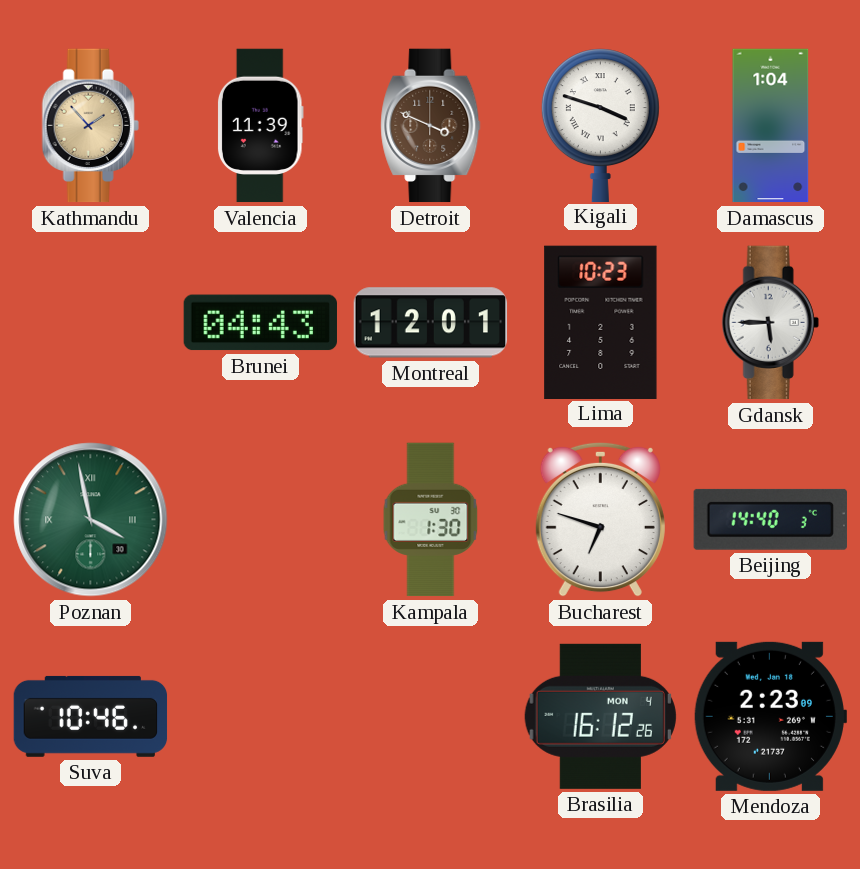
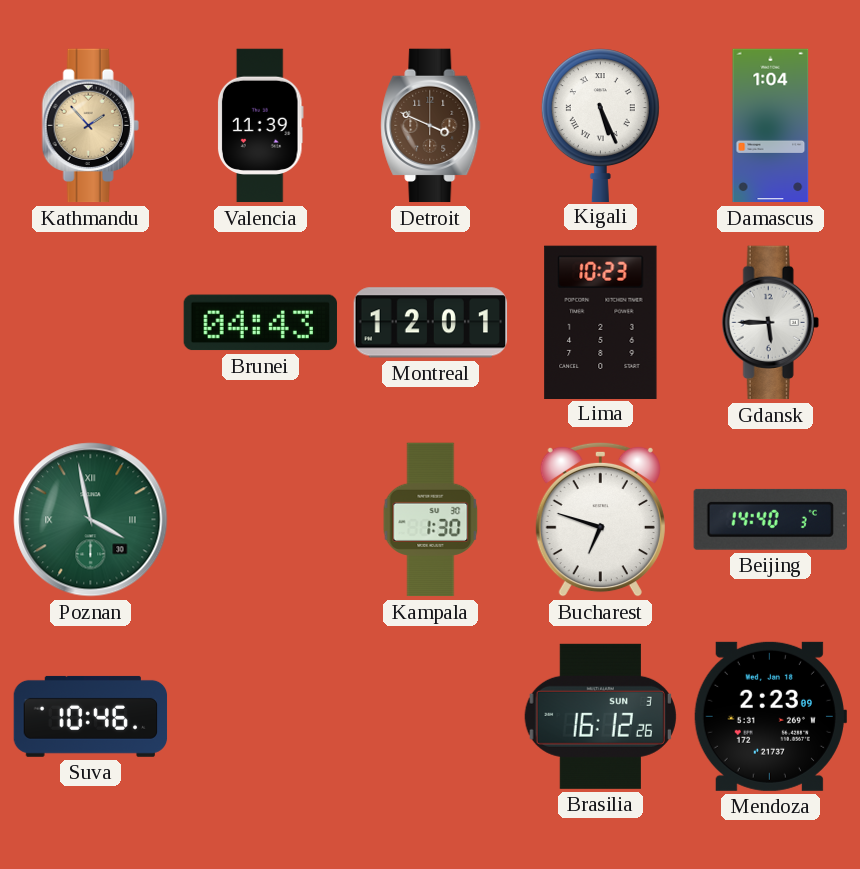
Kigali: 3:48 -> 5:26
Brasilia date: MON 4 -> SUN 3
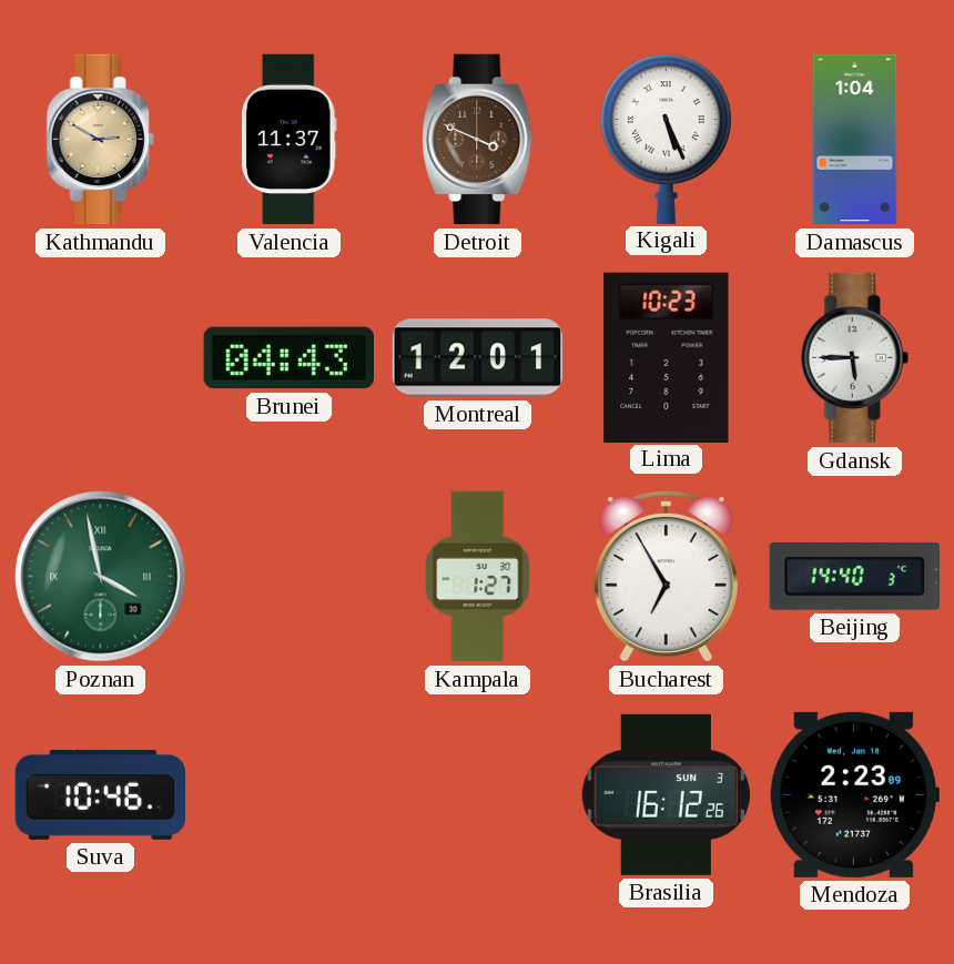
Kathmandu: 1:53 -> 2:50
Valencia: 11:39 -> 11:37
Kampala: 1:30 -> 1:27
Bucharest: 6:48 -> 6:55
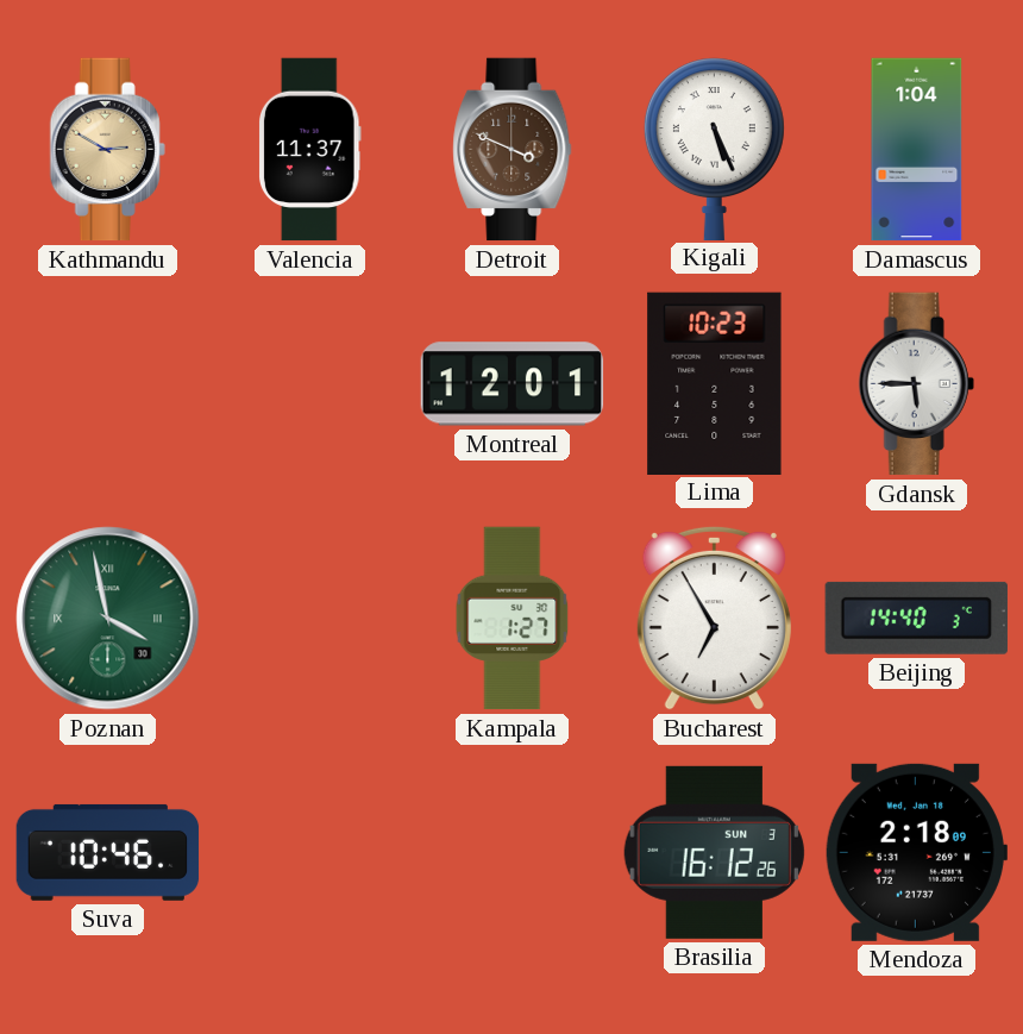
Brunei: 04:43 -> none
Mendoza: 2:23 -> 2:18
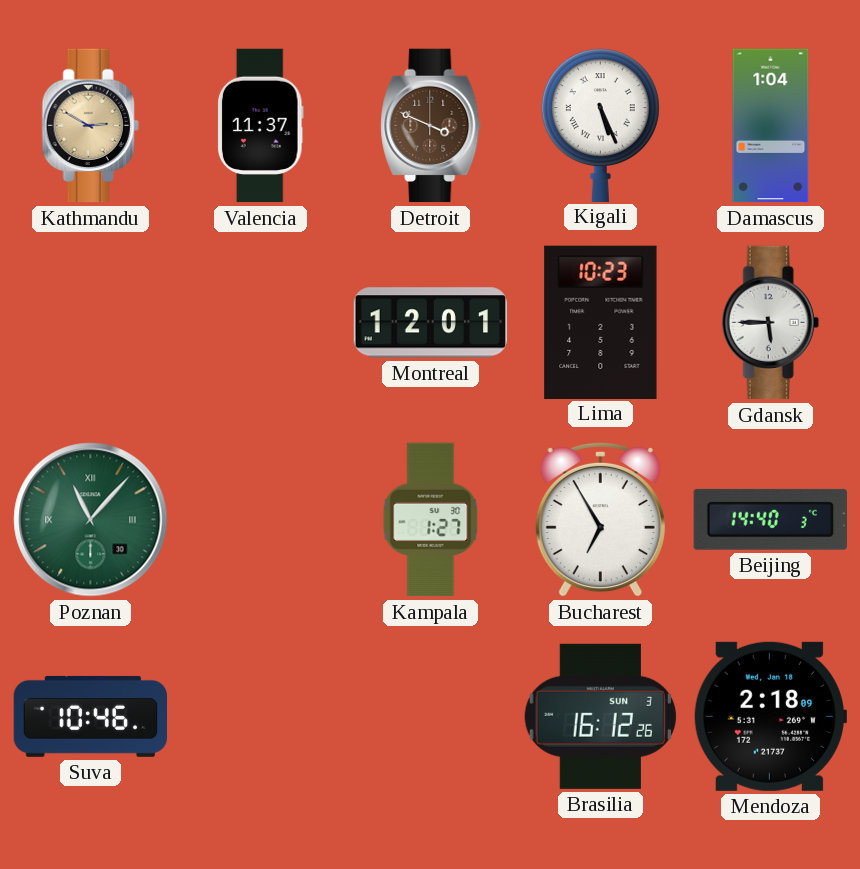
Poznan: 3:58 -> 11:07
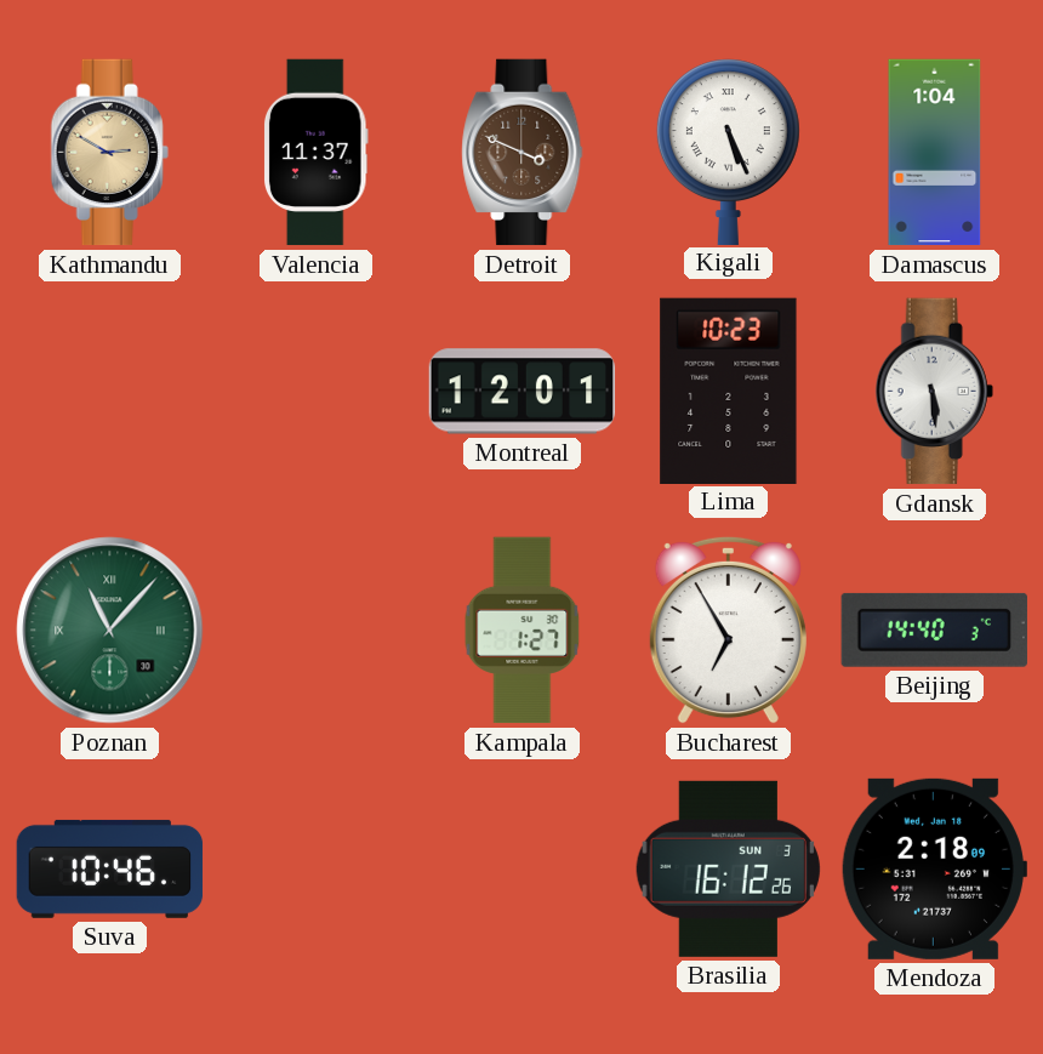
Gdansk: 5:45 -> 5:29
